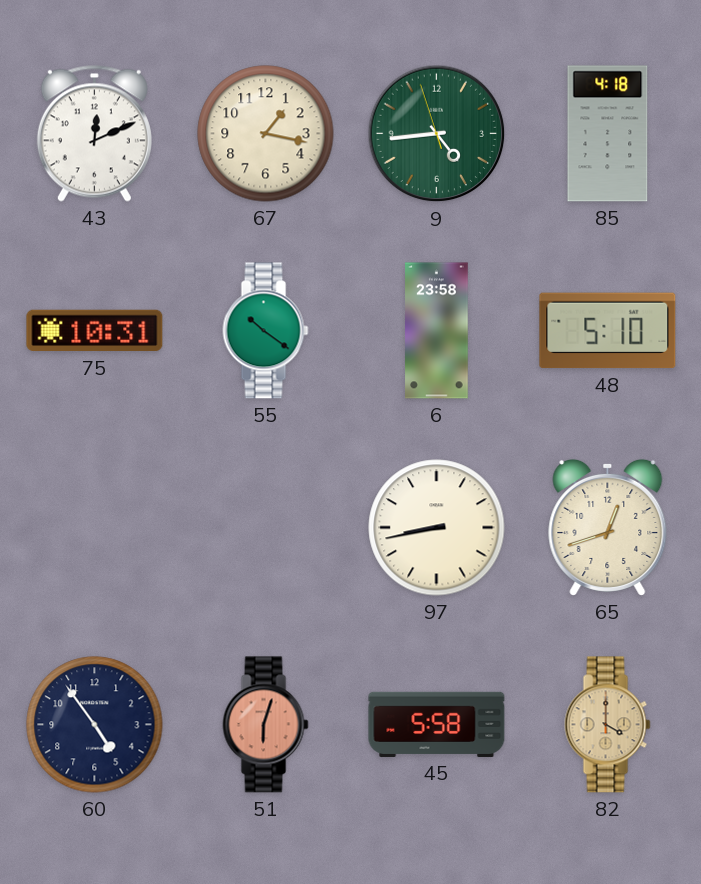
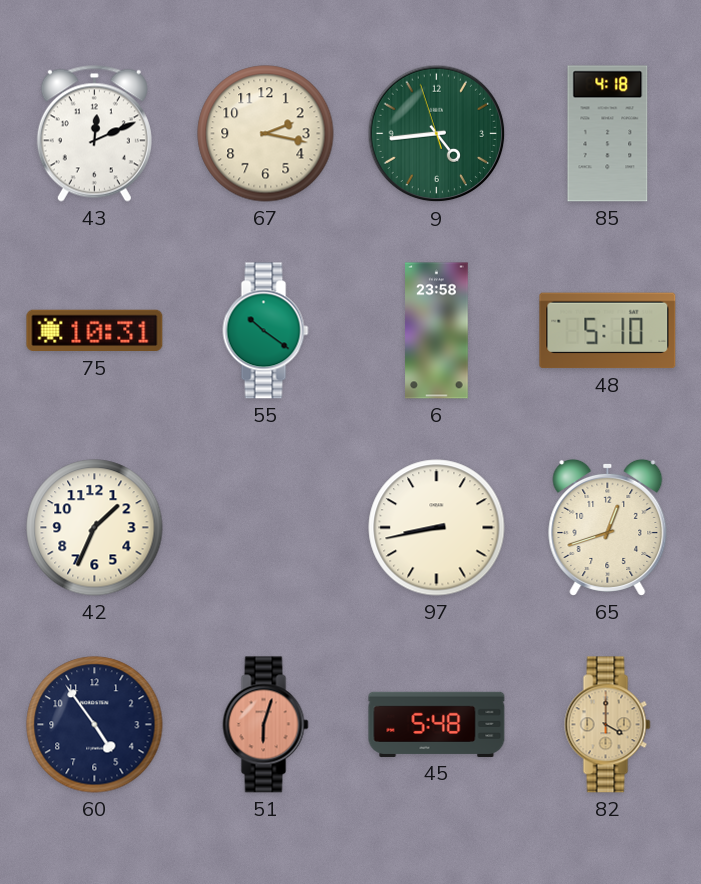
67: 1:17 -> 2:17
42: none -> 1:34
45: 5:58 -> 5:48
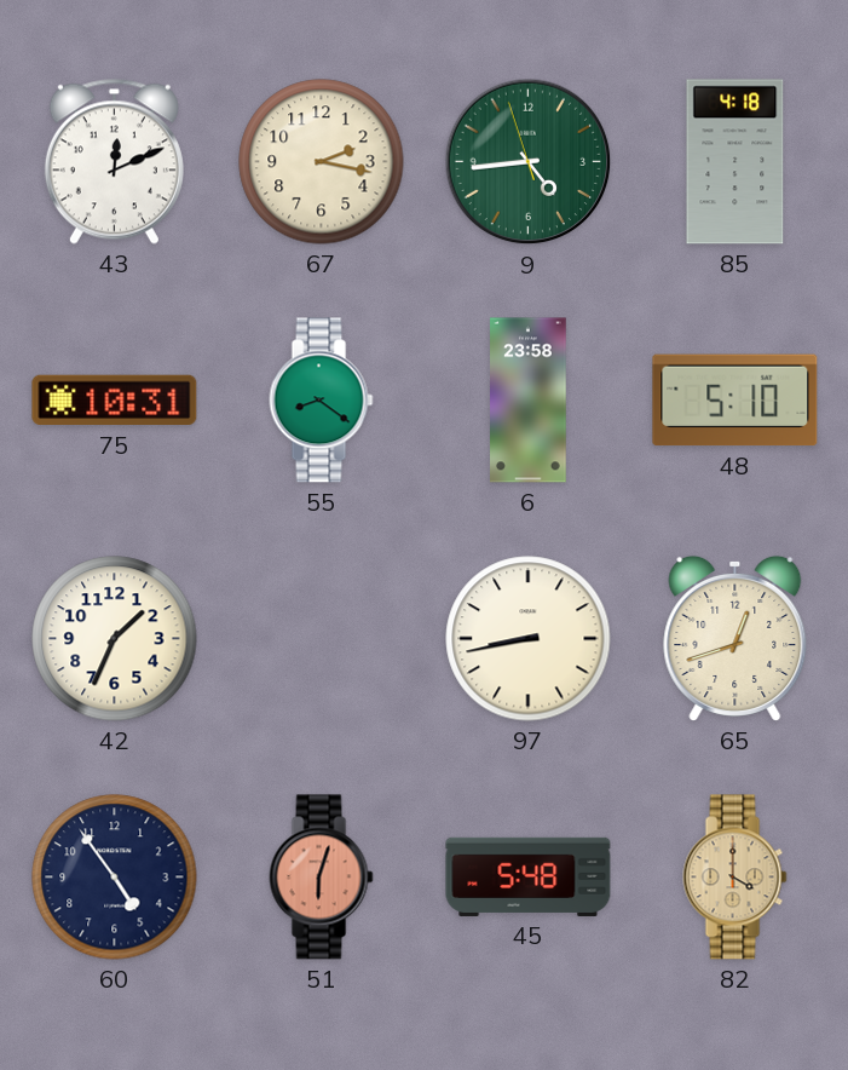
55: 10:21 -> 8:21
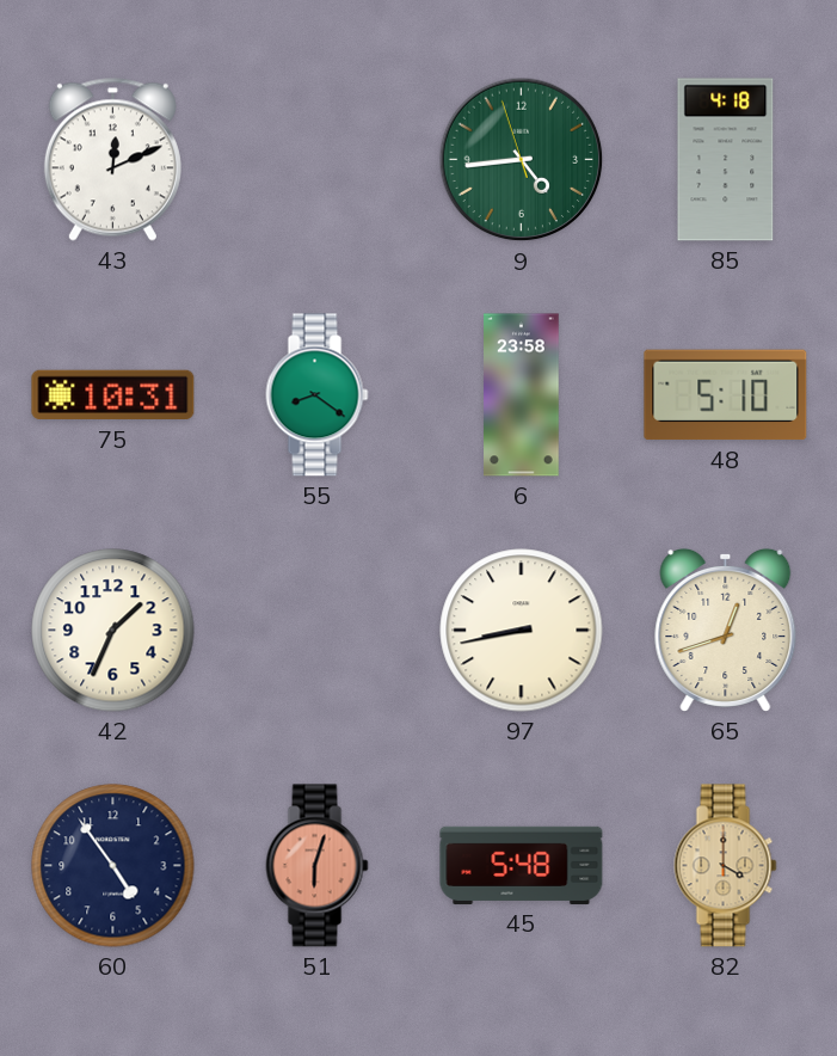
67: 2:17 -> none
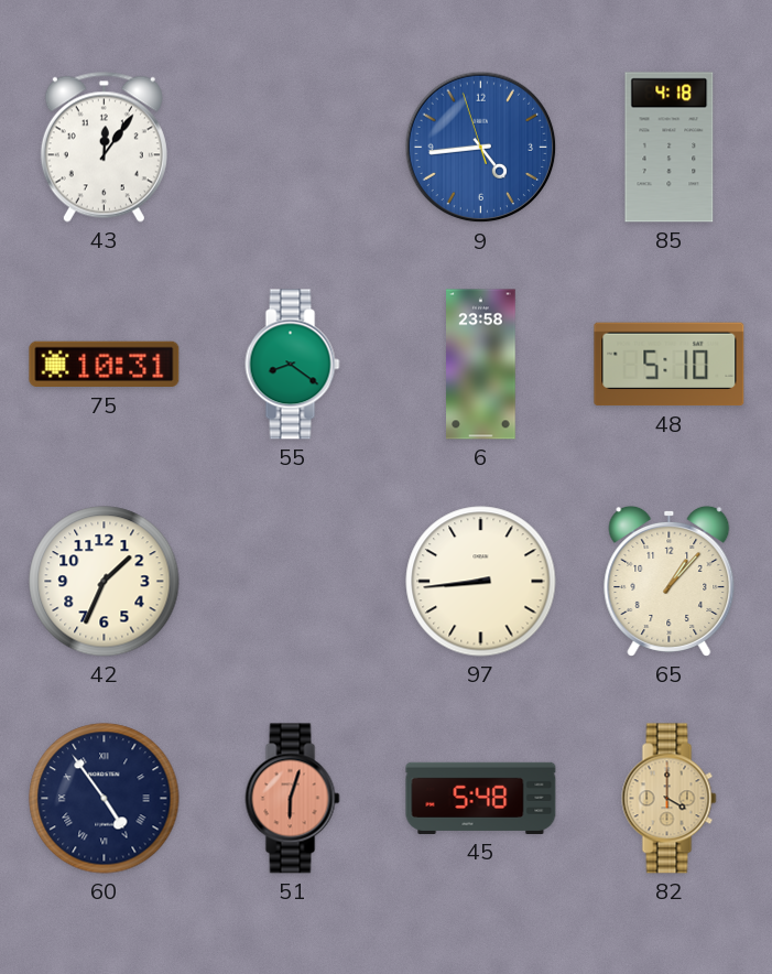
43: 12:11 -> 12:06
9 dial: green -> blue
97: 8:43 -> 8:44
65: 12:42 -> 1:07
60 numerals: Arabic -> Roman
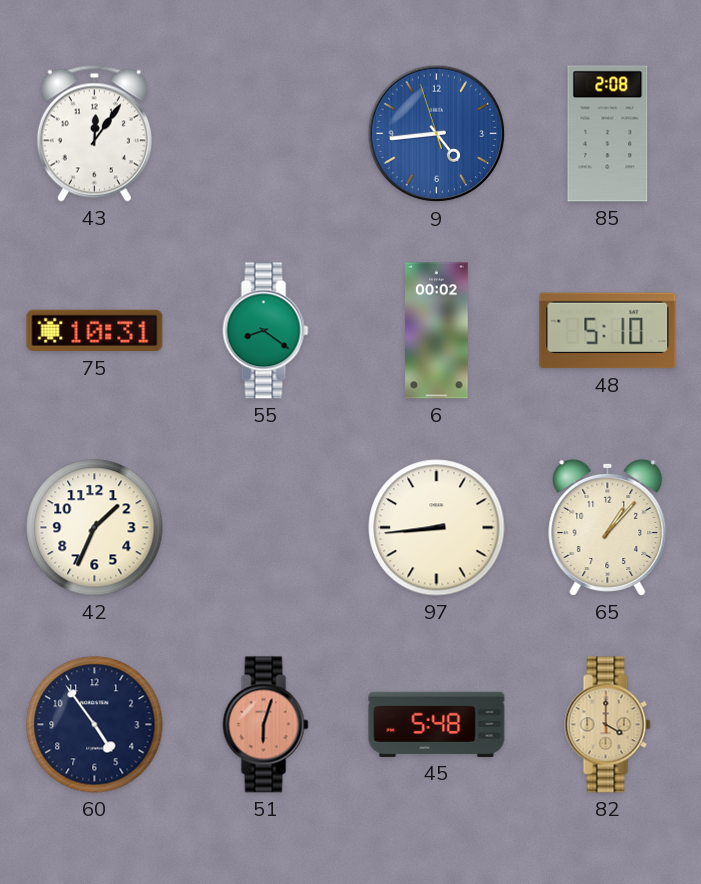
85: 4:18 -> 2:08
6: 23:58 -> 00:02
60 numerals: Roman -> Arabic
